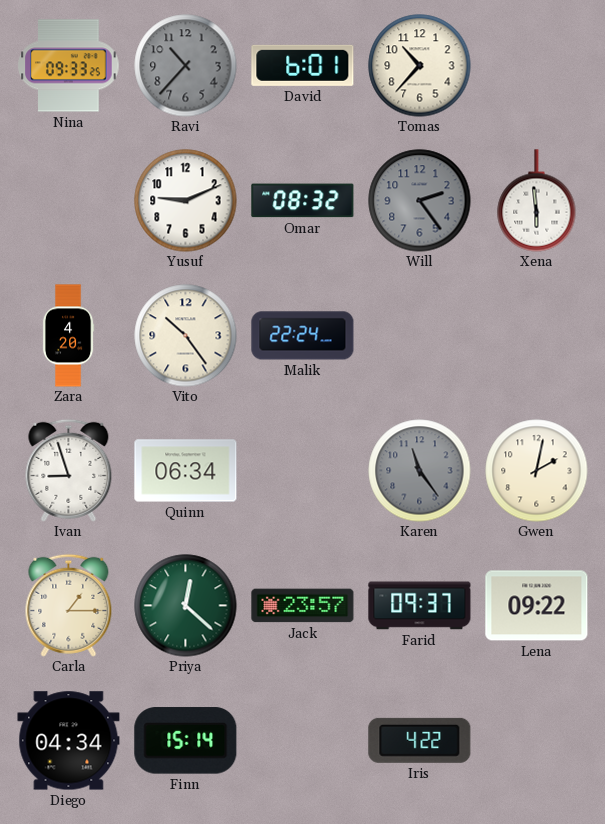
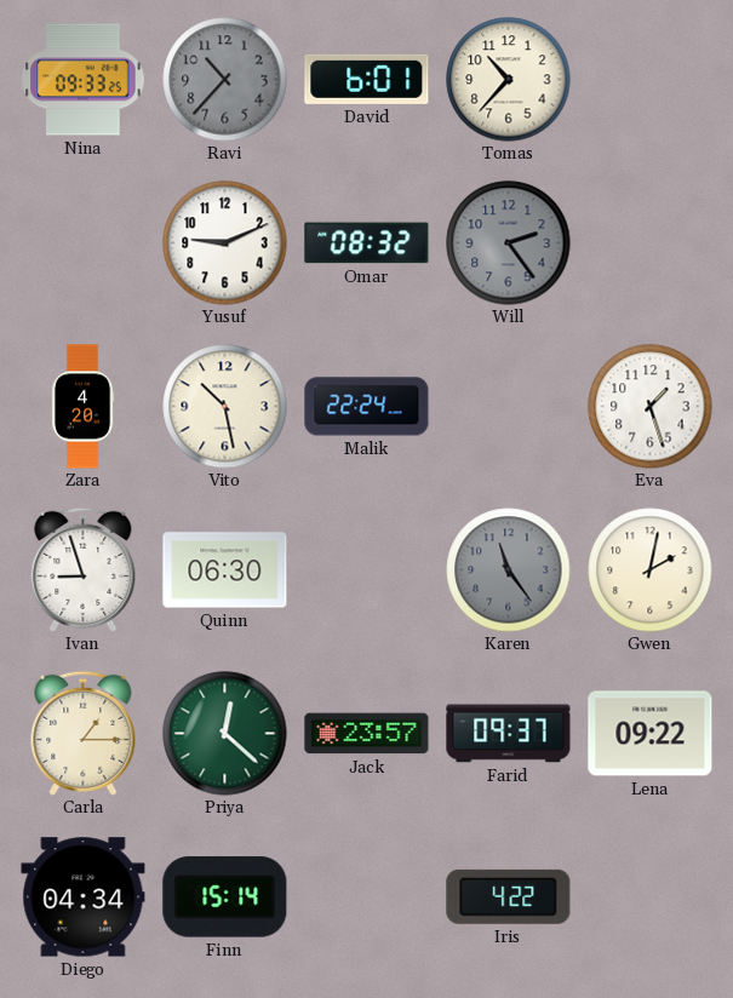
Xena: 5:59 -> none
Vito: 10:24 -> 10:28
Eva: none -> 1:27
Quinn: 06:34 -> 06:30
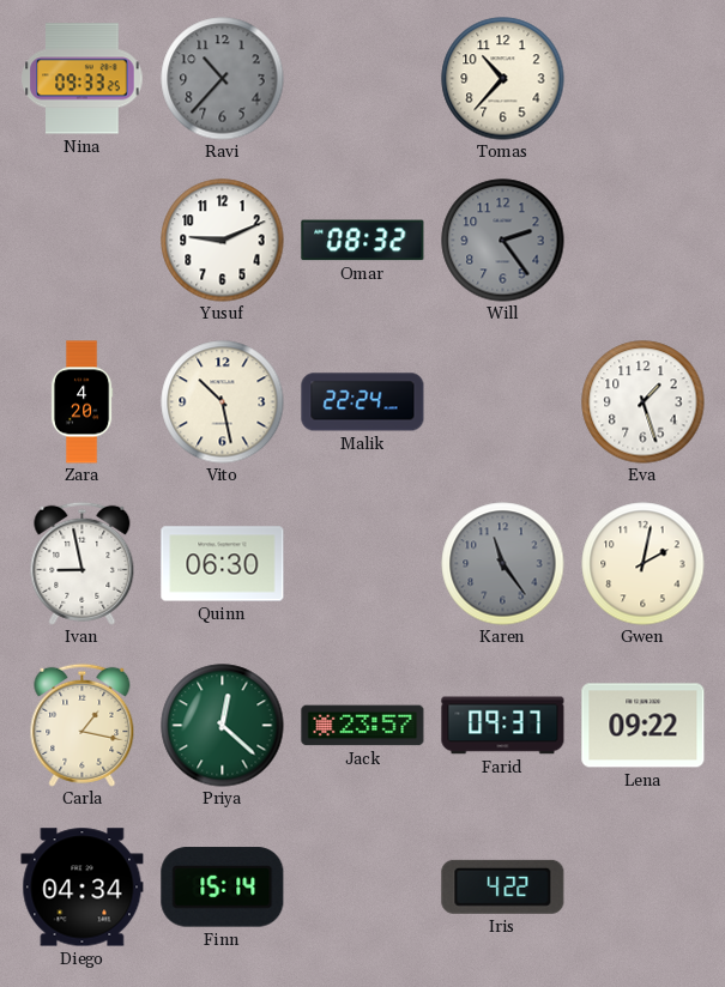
David: 6:01 -> none
Ivan: 8:57 -> 8:58
Carla: 1:15 -> 1:17
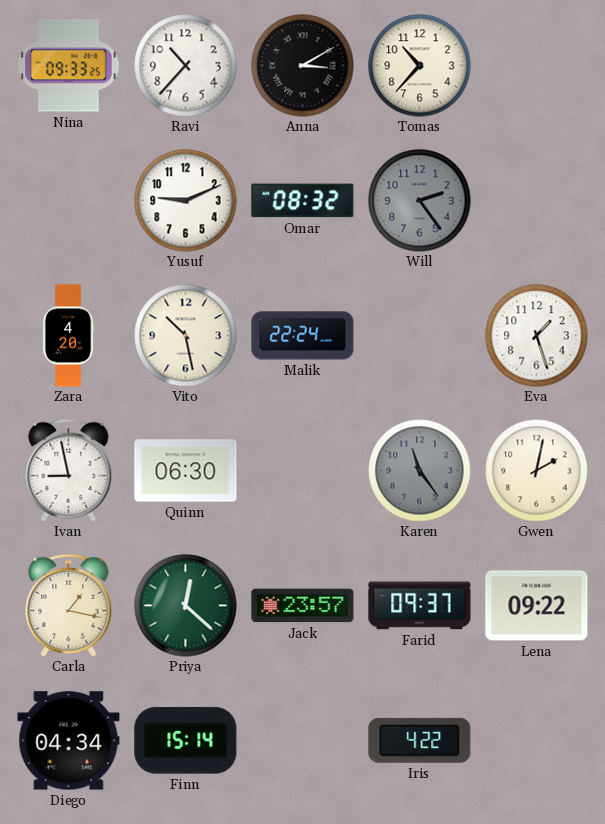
Ravi dial: grey -> white
Anna: none -> 3:10
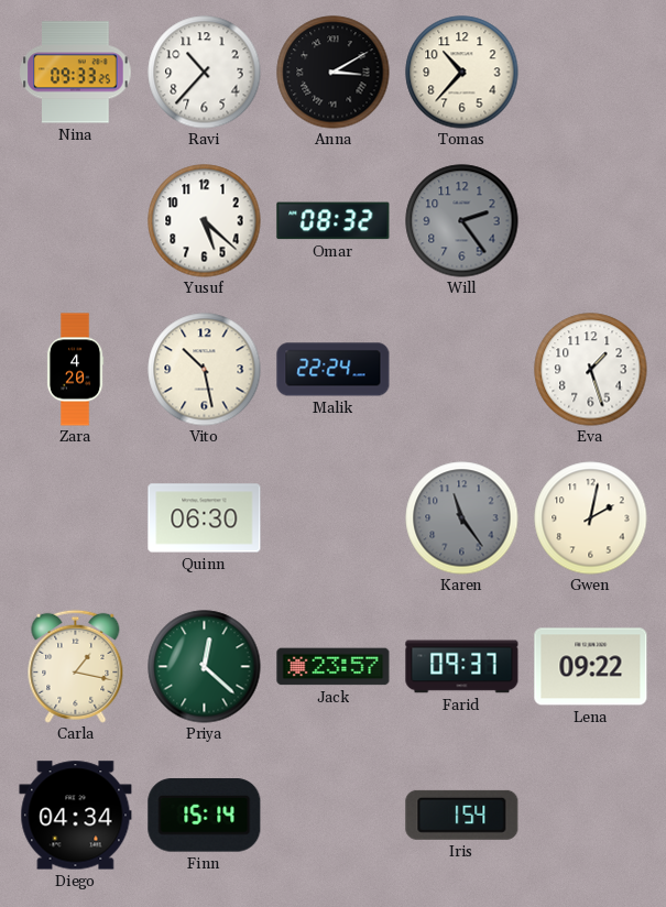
Yusuf: 9:11 -> 5:22
Ivan: 8:58 -> none
Iris: 4:22 -> 1:54
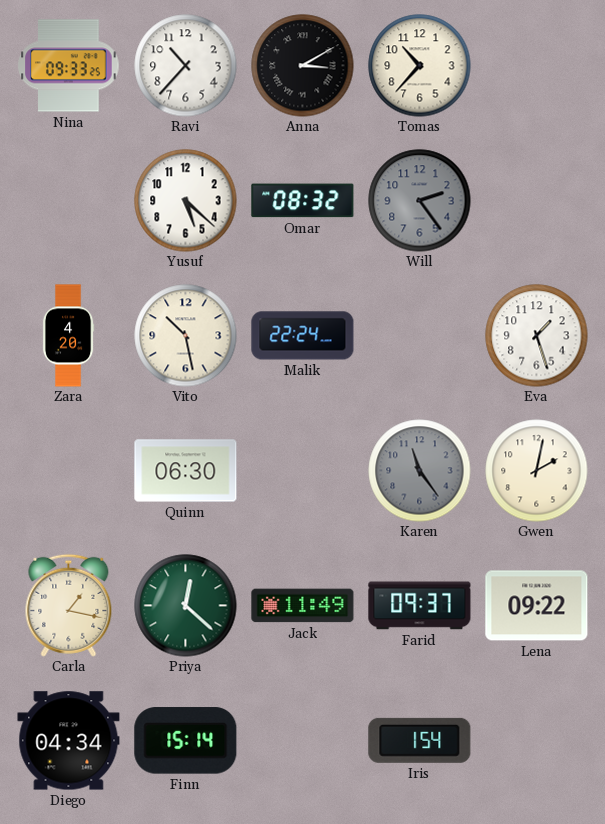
Jack: 23:57 -> 11:49
